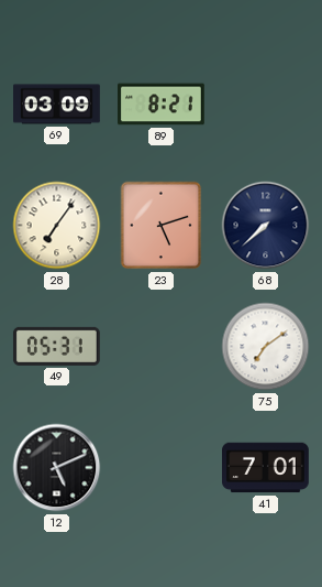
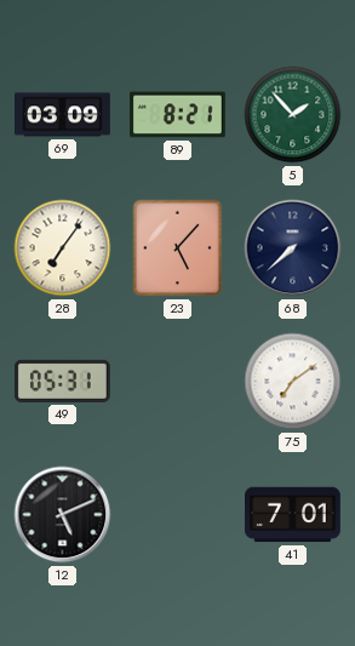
5: none -> 1:53
23: 5:12 -> 5:07
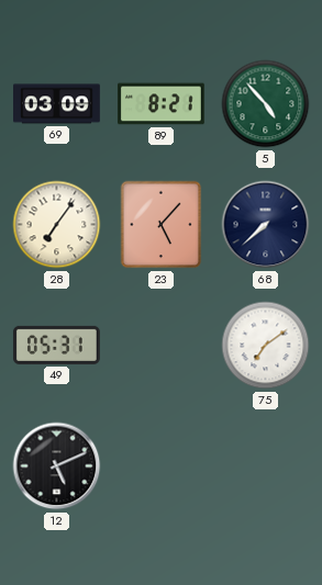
5: 1:53 -> 4:53
41: 7:01 -> none
